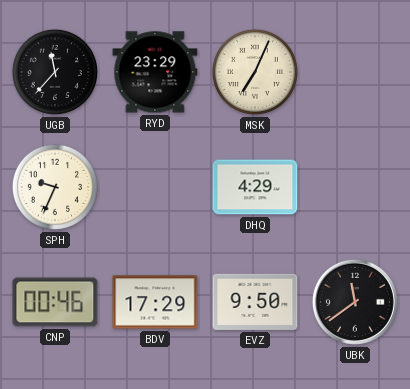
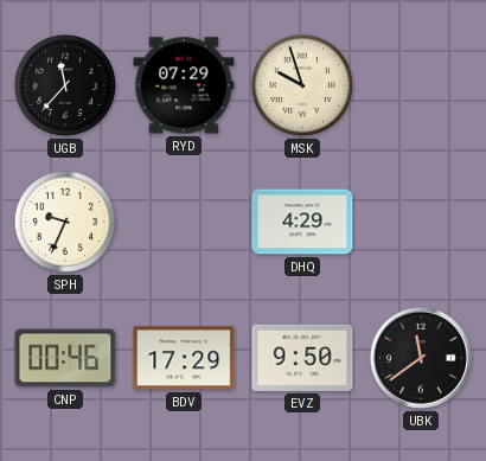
RYD: 23:29 -> 07:29
MSK: 7:04 -> 9:57
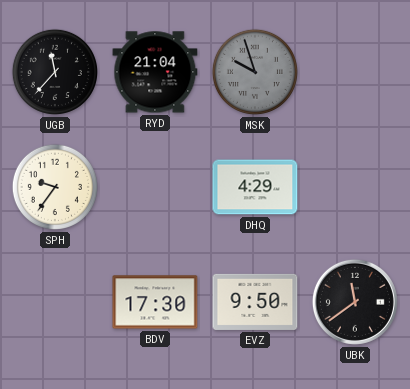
RYD: 07:29 -> 21:04
MSK dial: cream -> grey
SPH: 9:34 -> 9:36
CNP: 00:46 -> none
BDV: 17:29 -> 17:30
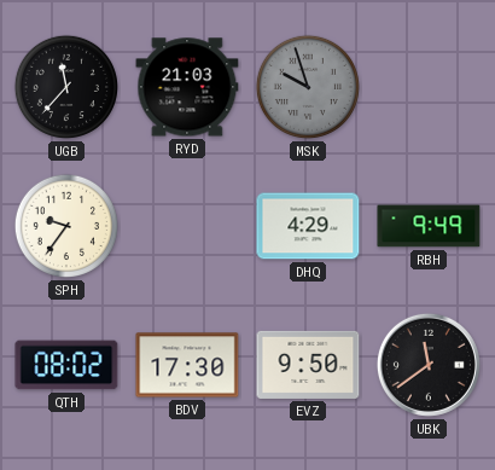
RYD: 21:04 -> 21:03
RBH: none -> 9:49
QTH: none -> 08:02
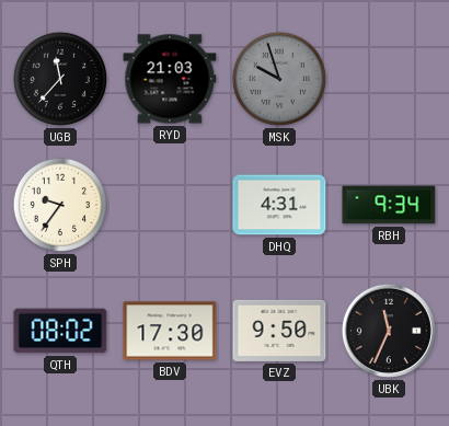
DHQ: 4:29 -> 4:31
RBH: 9:49 -> 9:34
UBK: 11:39 -> 11:34
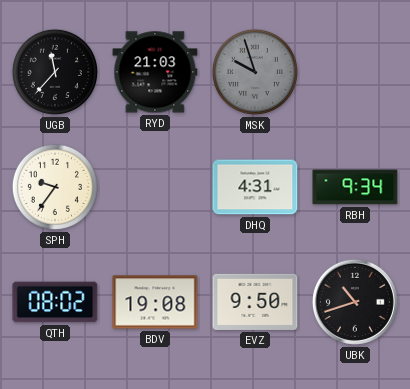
BDV: 17:30 -> 19:08
UBK: 11:34 -> 10:42
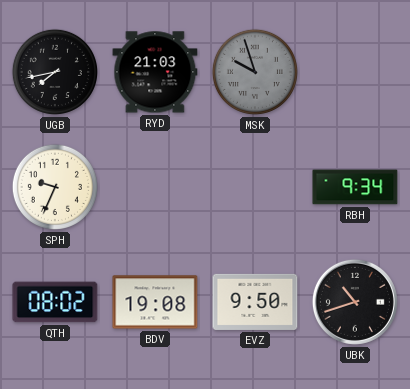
UGB: 11:37 -> 7:43
SPH: 9:36 -> 9:34
DHQ: 4:31 -> none
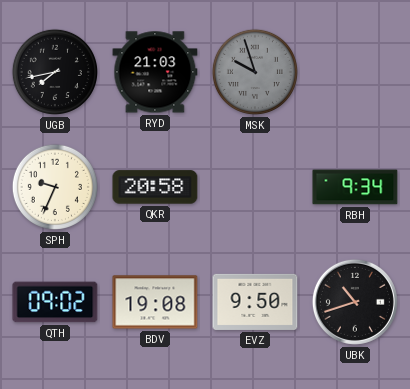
QKR: none -> 20:58
QTH: 08:02 -> 09:02
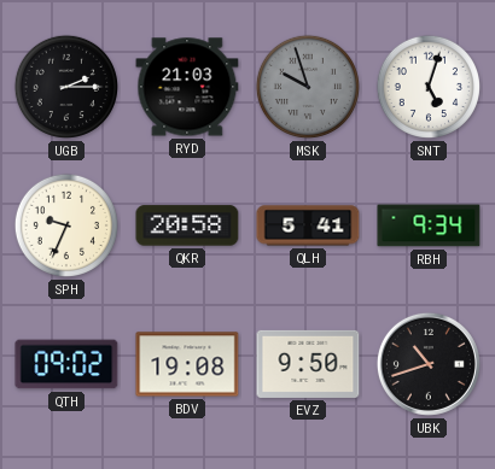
UGB: 7:43 -> 2:15
SNT: none -> 5:03
QLH: none -> 5:41
